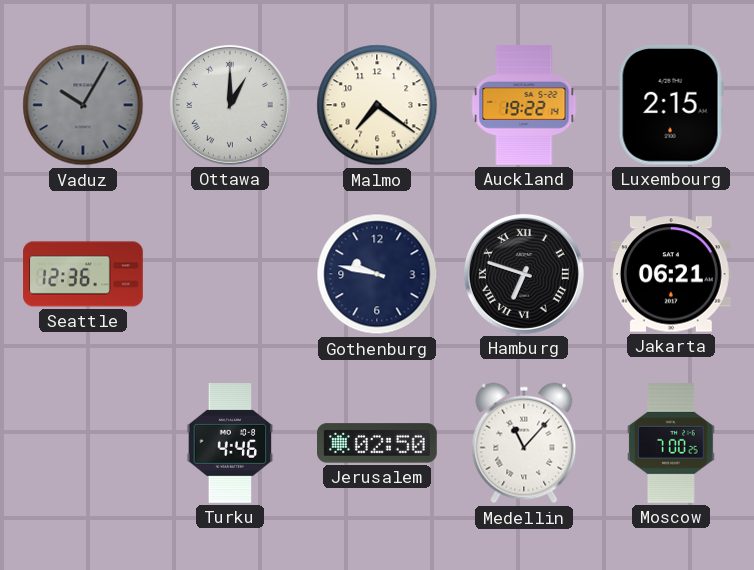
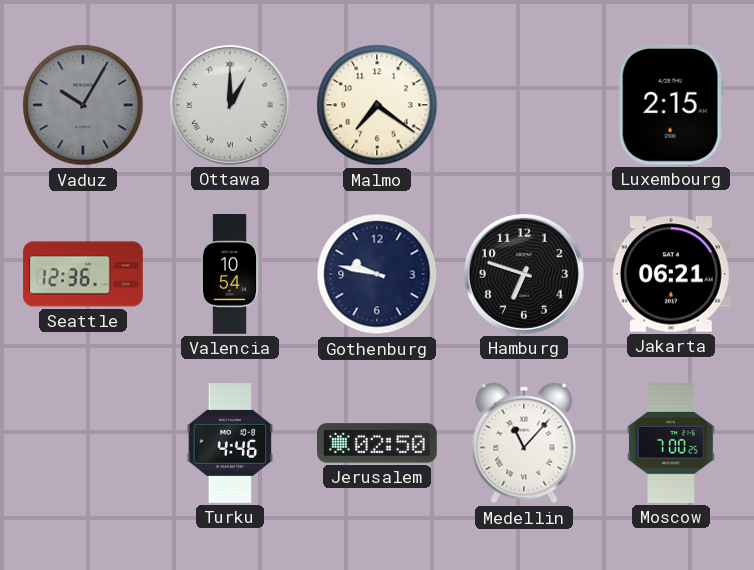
Auckland: 19:22 -> none
Valencia: none -> 10:54
Hamburg numerals: Roman -> Arabic
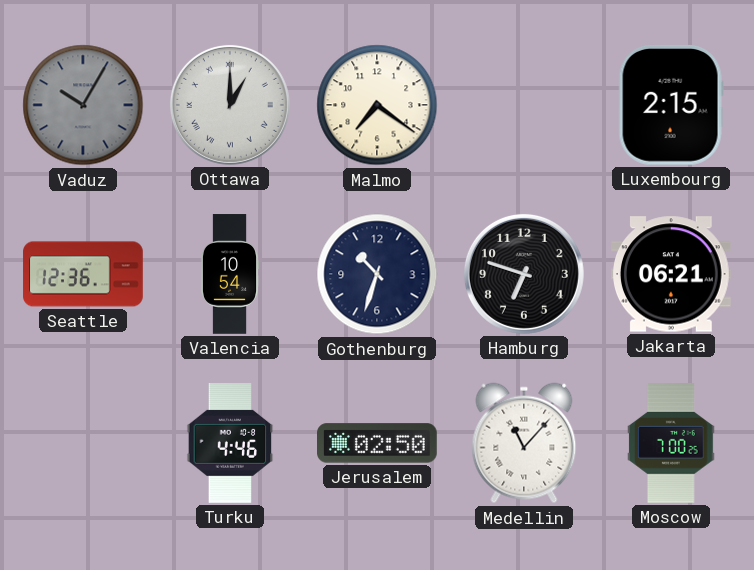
Gothenburg: 9:47 -> 10:33
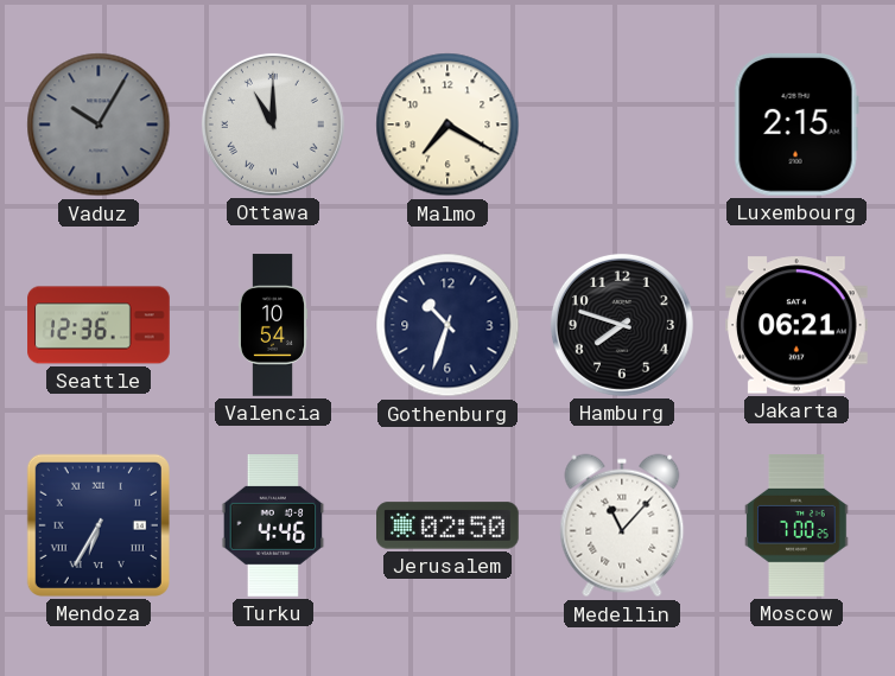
Ottawa: 1:00 -> 11:00
Malmo: 7:21 -> 7:20
Hamburg: 6:48 -> 7:48
Mendoza: none -> 6:35
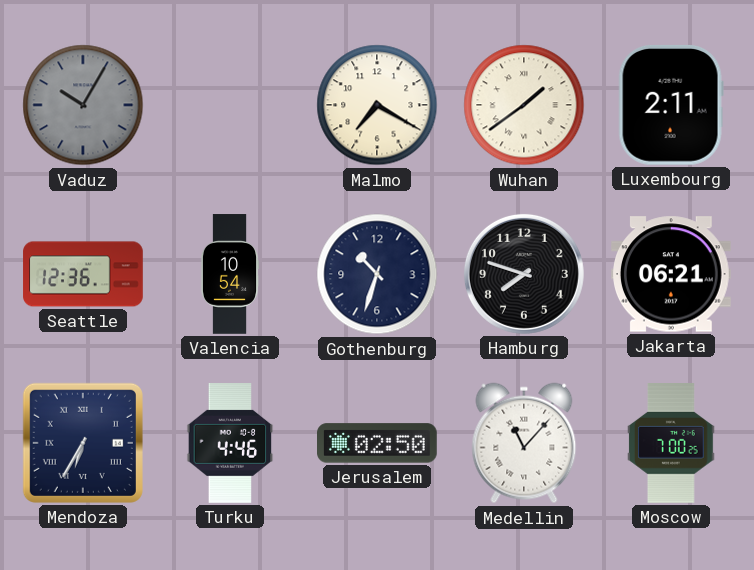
Ottawa: 11:00 -> none
Wuhan: none -> 1:39
Luxembourg: 2:15 -> 2:11
